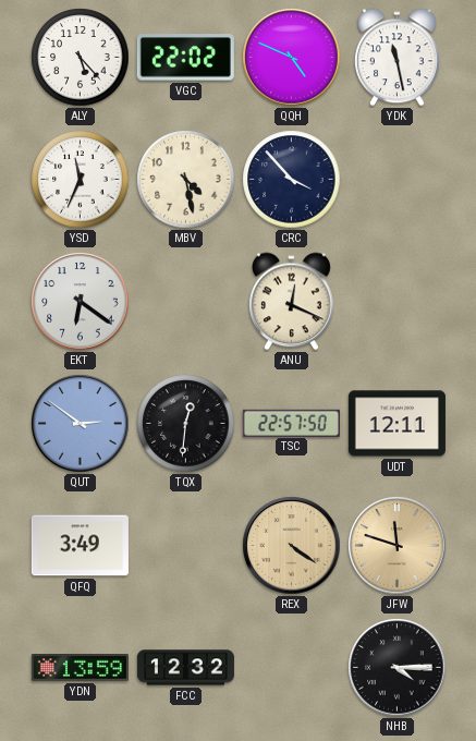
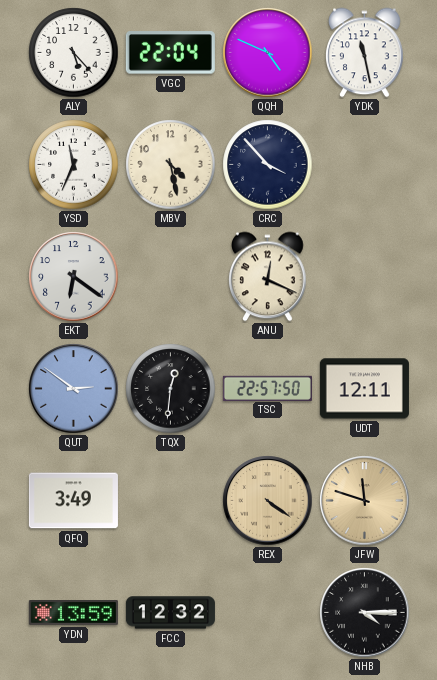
VGC: 22:02 -> 22:04
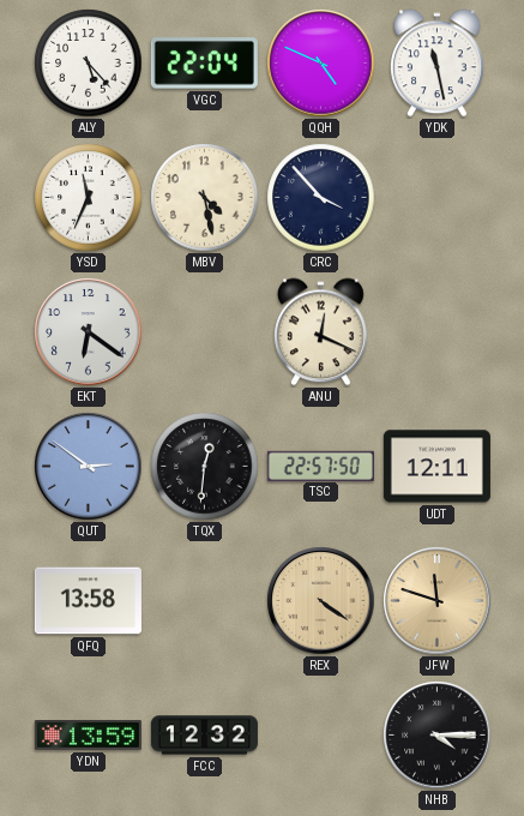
QFQ: 3:49 -> 13:58
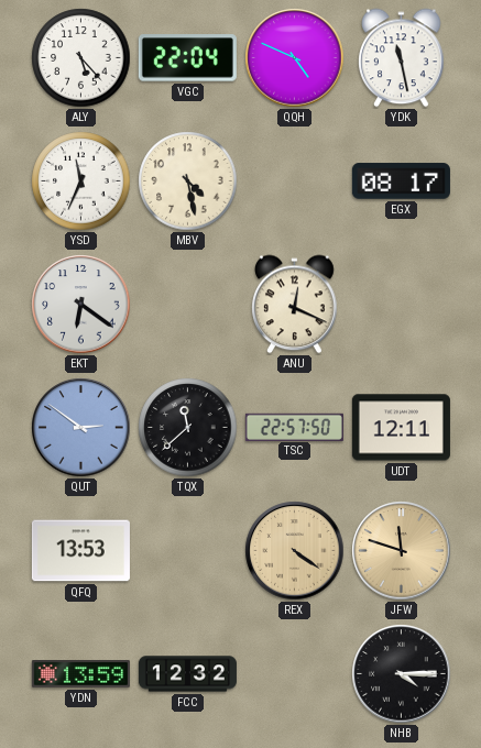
CRC: 3:53 -> none
EGX: none -> 08:17
TQX: 12:31 -> 11:38
QFQ: 13:58 -> 13:53
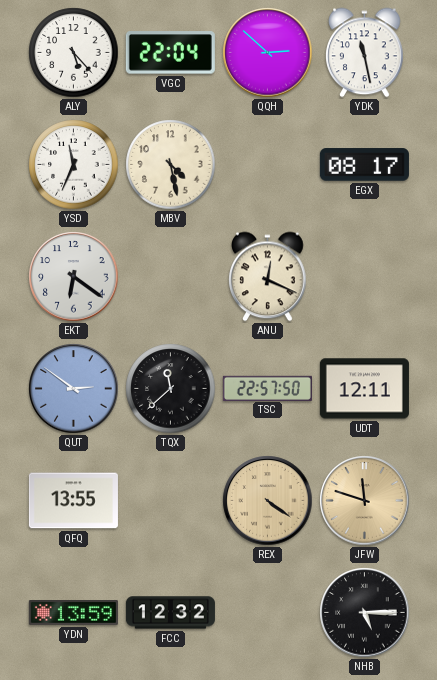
QQH: 4:49 -> 2:52
QFQ: 13:53 -> 13:55
NHB: 4:15 -> 5:15
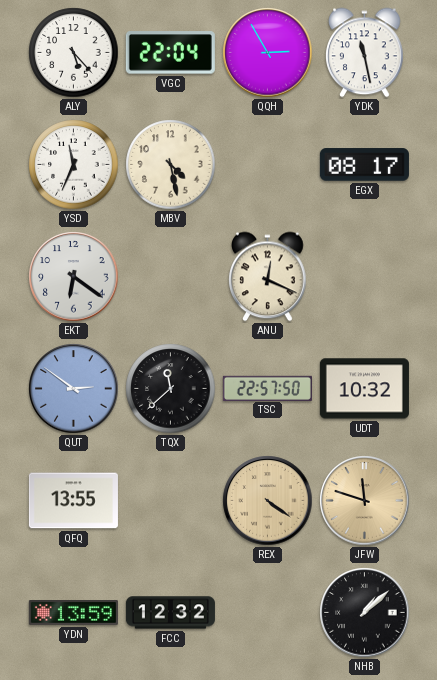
QQH: 2:52 -> 2:55
UDT: 12:11 -> 10:32
NHB: 5:15 -> 1:08
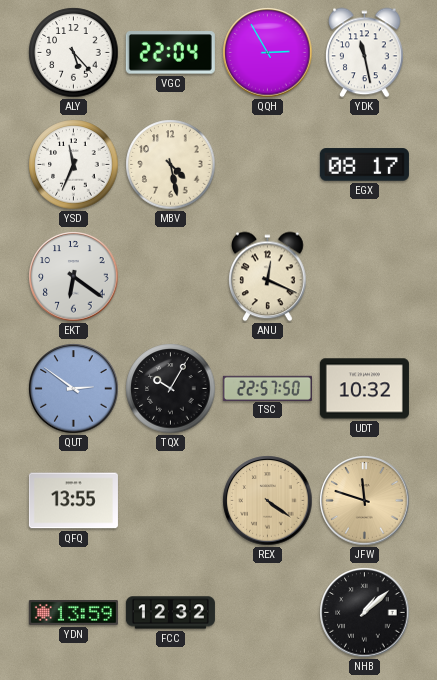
TQX: 11:38 -> 10:05
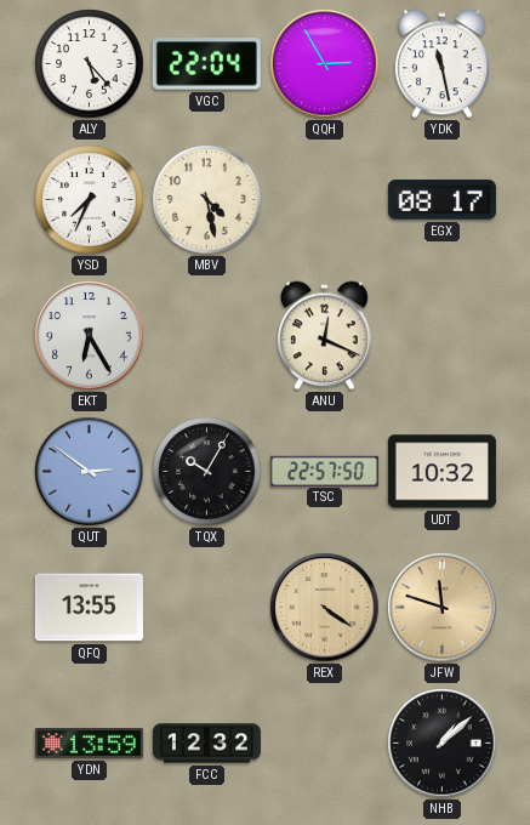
YSD: 11:34 -> 7:34
EKT: 6:21 -> 6:25
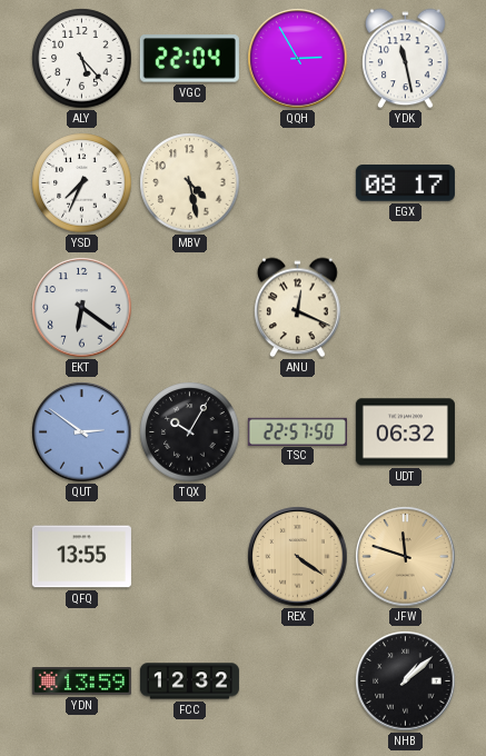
EKT: 6:25 -> 6:21
UDT: 10:32 -> 06:32
